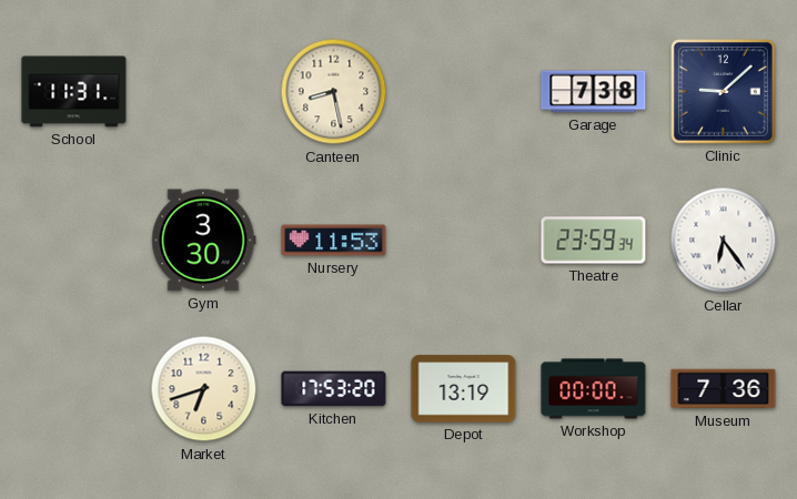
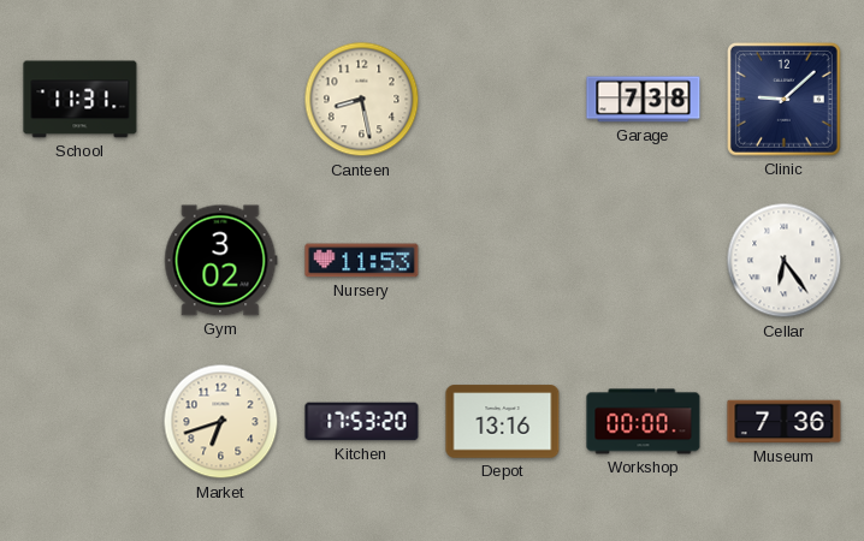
Gym: 3:30 -> 3:02
Theatre: 23:59 -> none
Depot: 13:19 -> 13:16
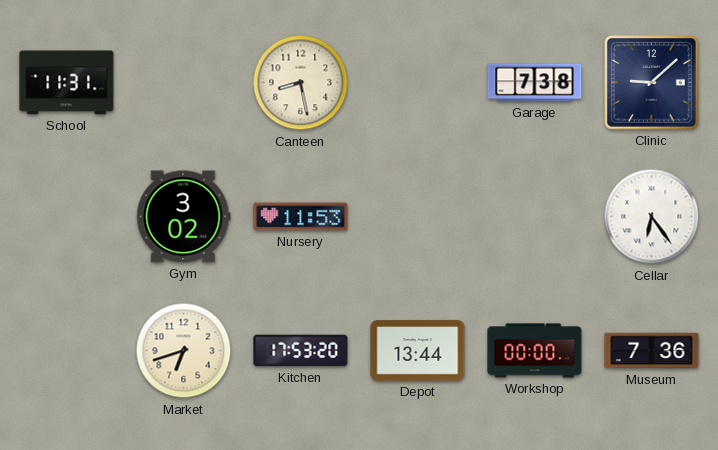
Depot: 13:16 -> 13:44
